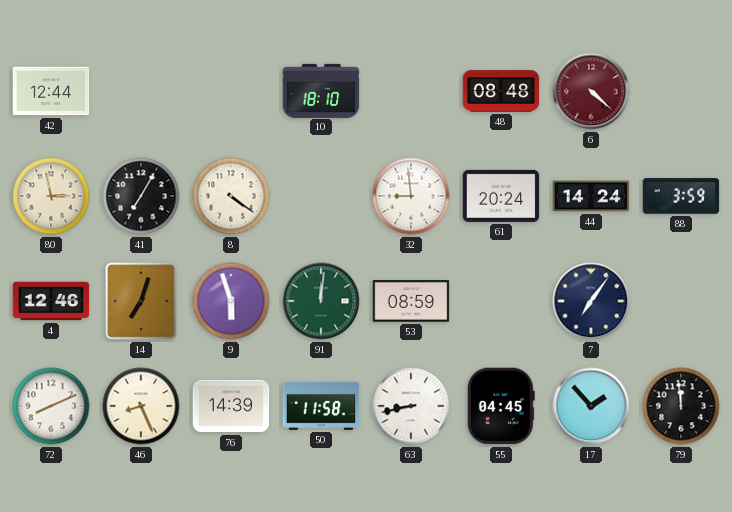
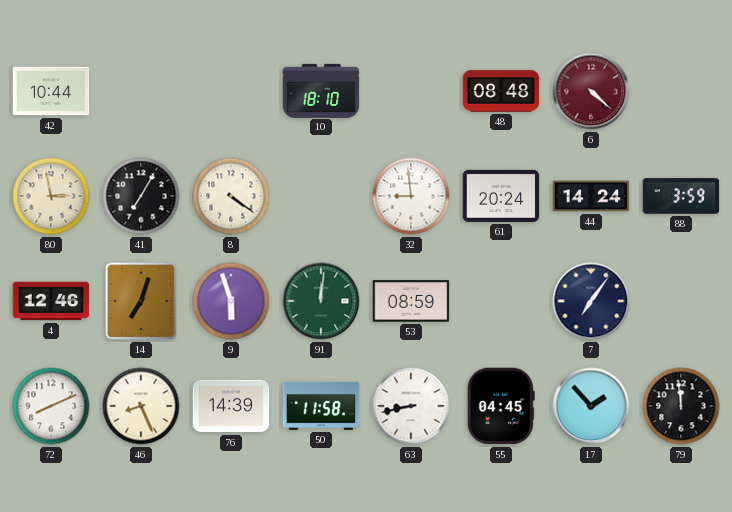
42: 12:44 -> 10:44
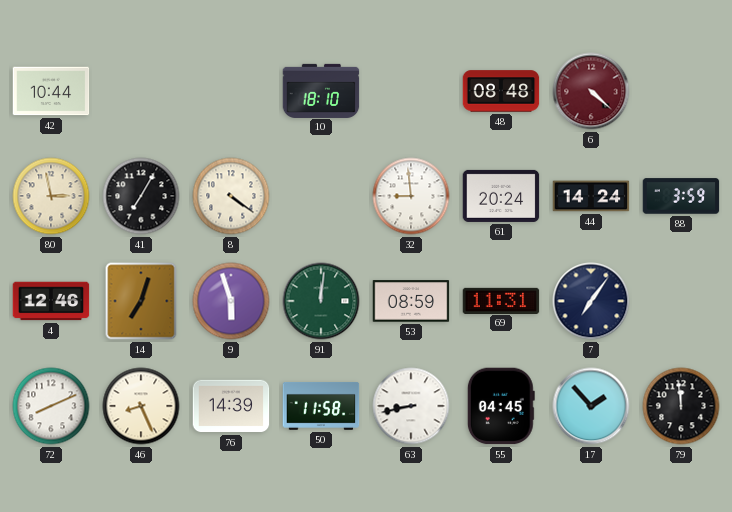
69: none -> 11:31
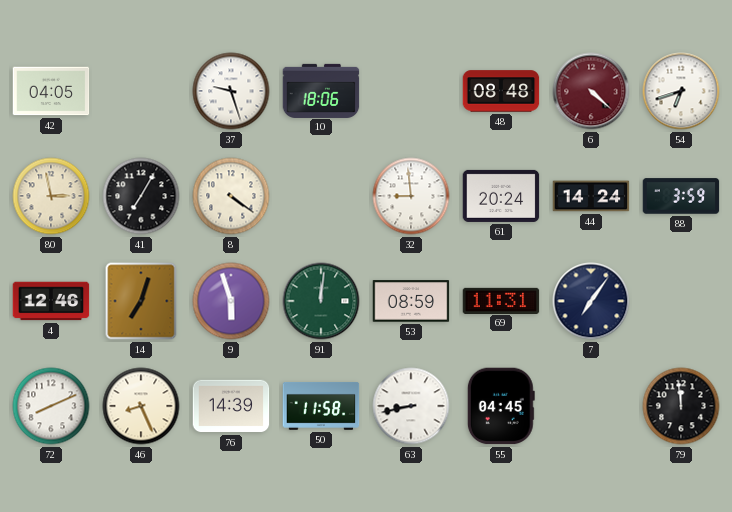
42: 10:44 -> 04:05
37: none -> 9:27
10: 18:10 -> 18:06
54: none -> 6:42
17: 1:53 -> none
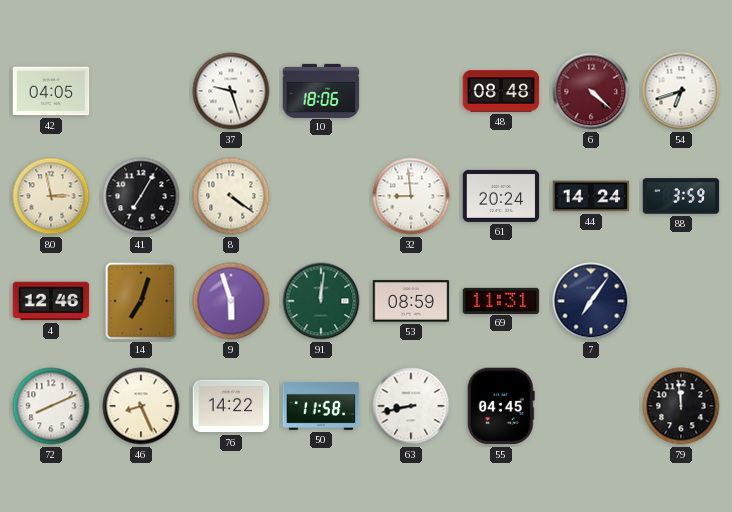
76: 14:39 -> 14:22
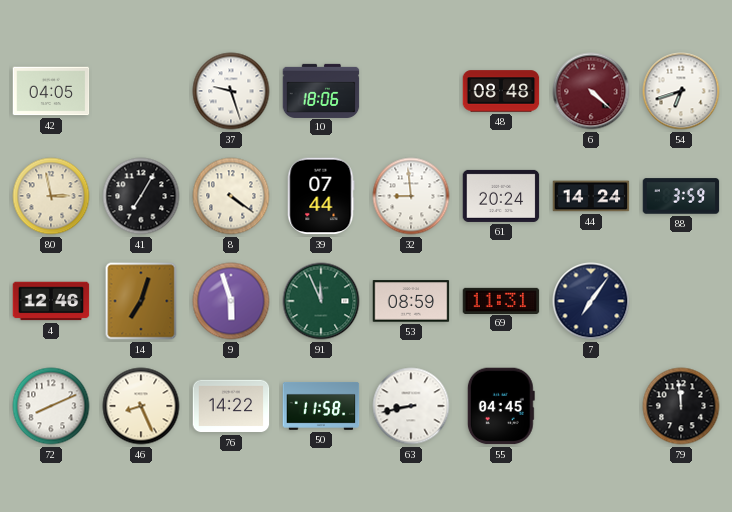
39: none -> 07:44
91: 12:01 -> 11:56
